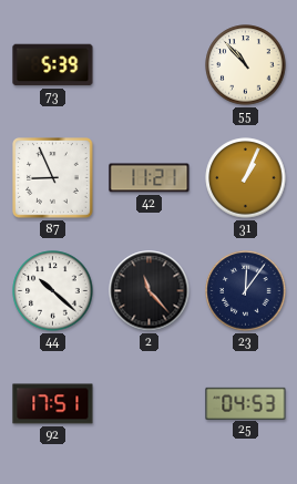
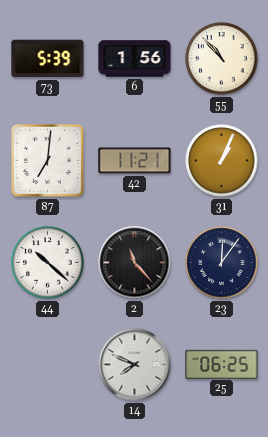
6: none -> 1:56
87: 8:56 -> 7:01
92: 17:51 -> none
14: none -> 7:49
25: 04:53 -> 06:25
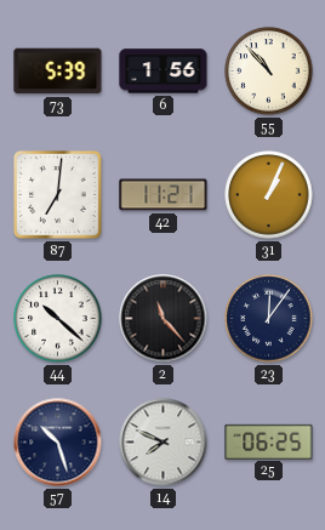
57: none -> 10:27
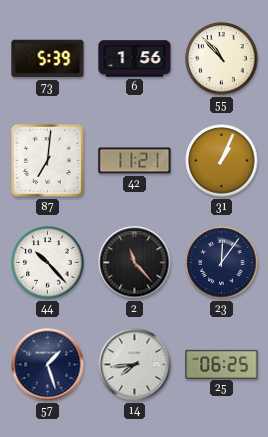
44: 10:22 -> 10:23
57: 10:27 -> 1:27
14: 7:49 -> 7:44
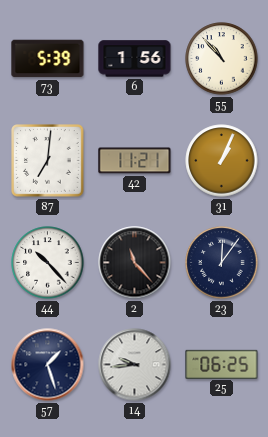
14: 7:44 -> 9:44
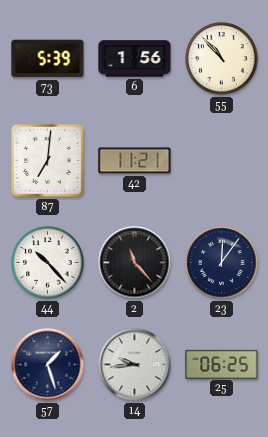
31: 1:04 -> none
